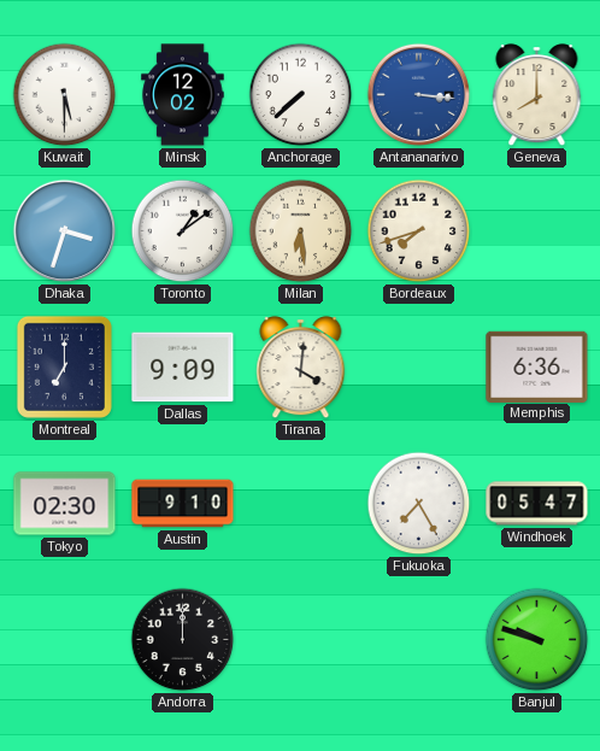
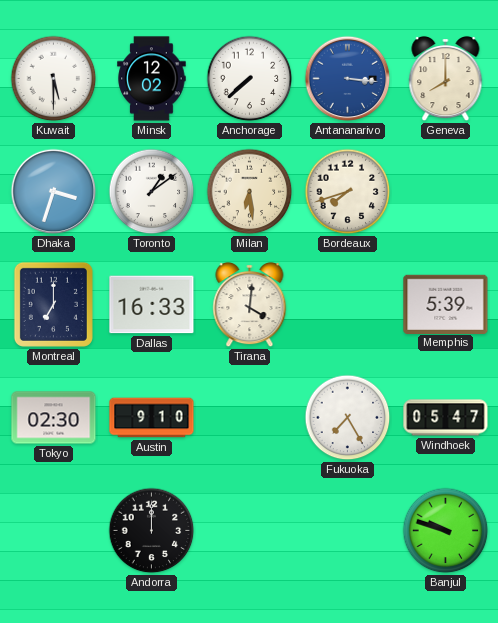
Dallas: 9:09 -> 16:33
Memphis: 6:36 -> 5:39
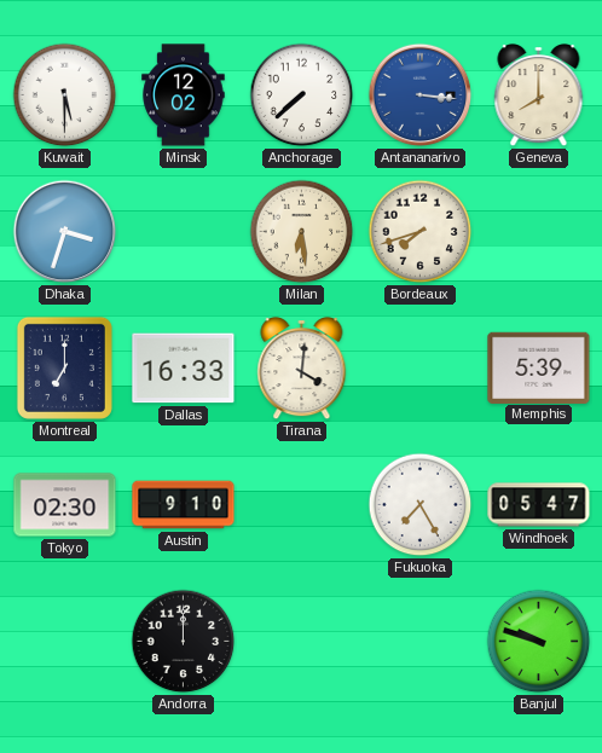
Toronto: 1:09 -> none
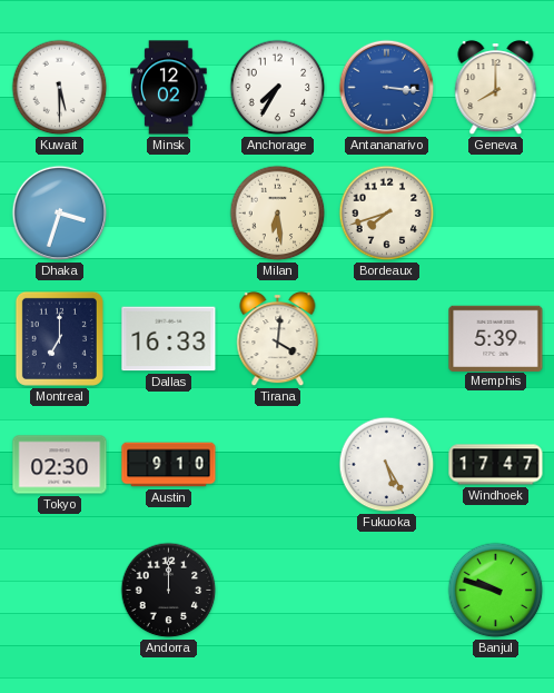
Anchorage: 7:38 -> 7:35
Fukuoka: 7:25 -> 5:25
Windhoek: 05:47 -> 17:47
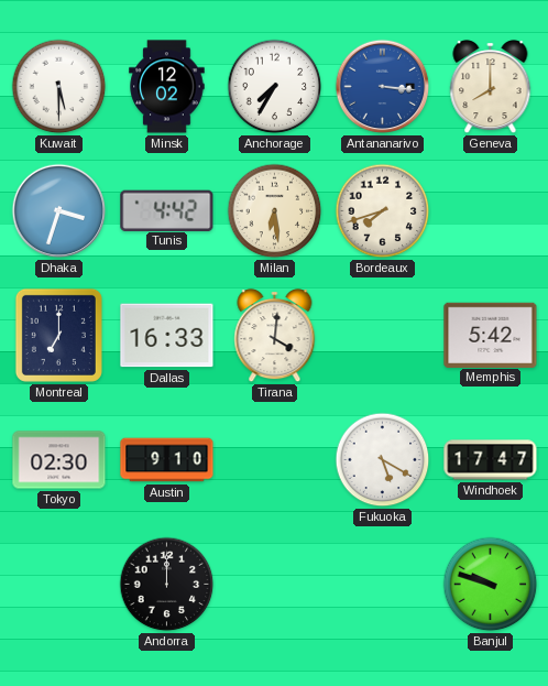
Tunis: none -> 4:42
Memphis: 5:39 -> 5:42
Fukuoka: 5:25 -> 5:20
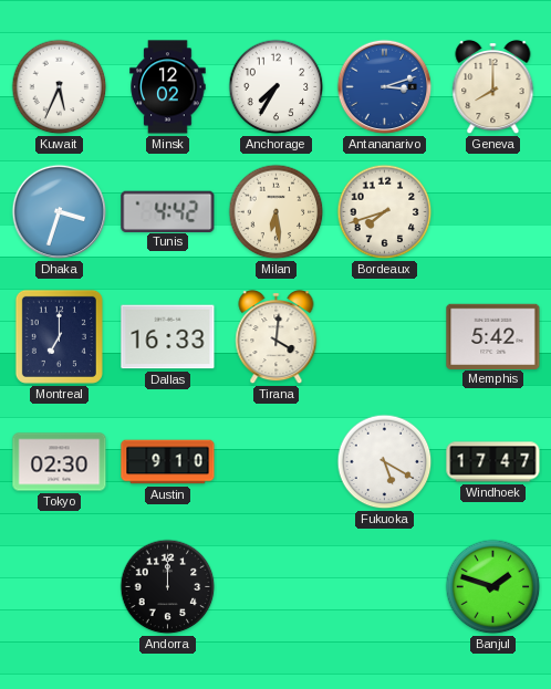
Kuwait: 5:30 -> 5:34
Antananarivo: 3:16 -> 3:12
Banjul: 9:48 -> 1:48
